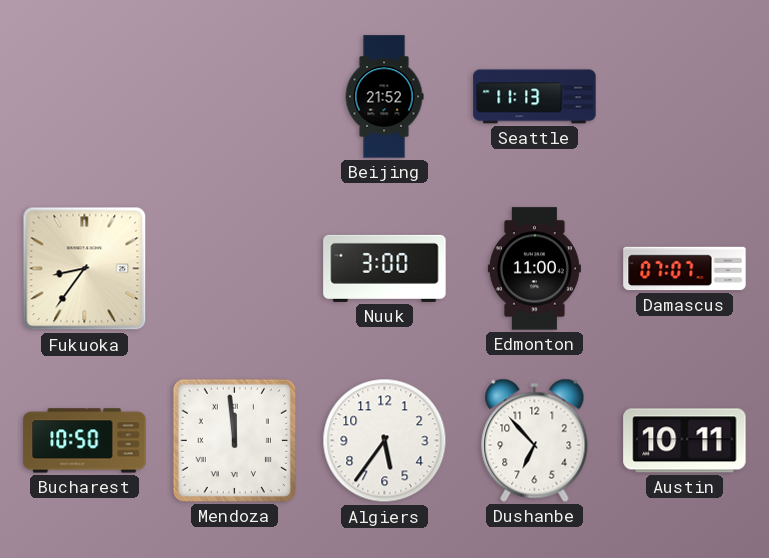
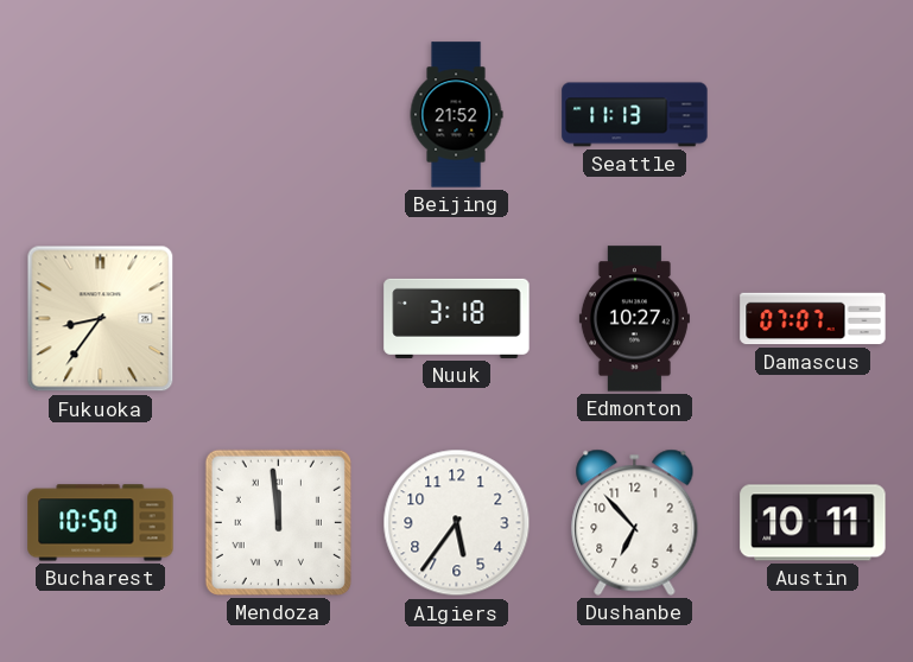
Nuuk: 3:00 -> 3:18
Edmonton: 11:00 -> 10:27
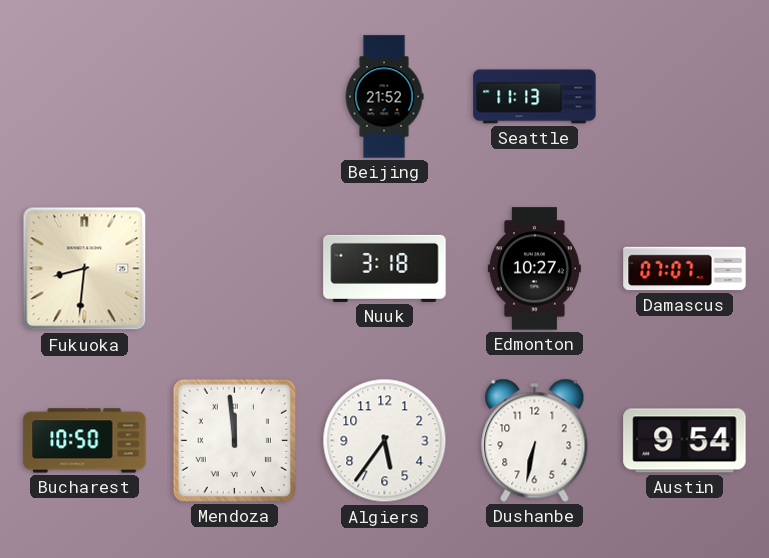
Fukuoka: 8:36 -> 8:31
Dushanbe: 6:53 -> 6:32
Austin: 10:11 -> 9:54
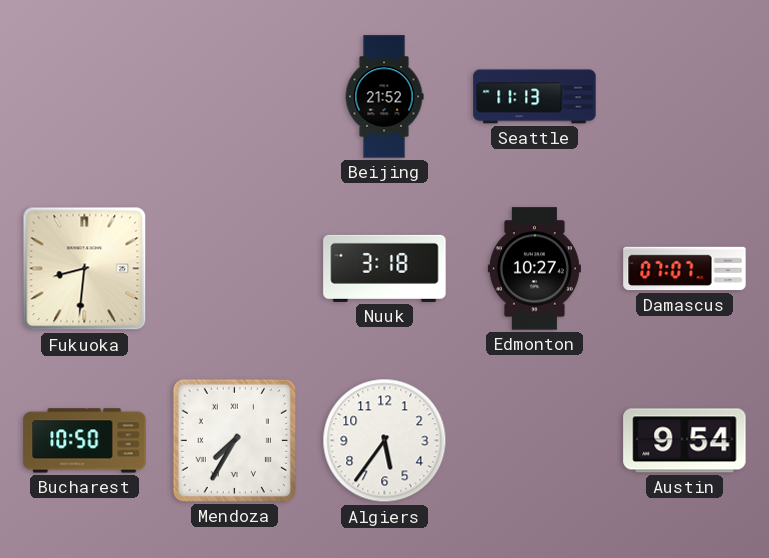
Mendoza: 11:59 -> 7:35
Dushanbe: 6:32 -> none
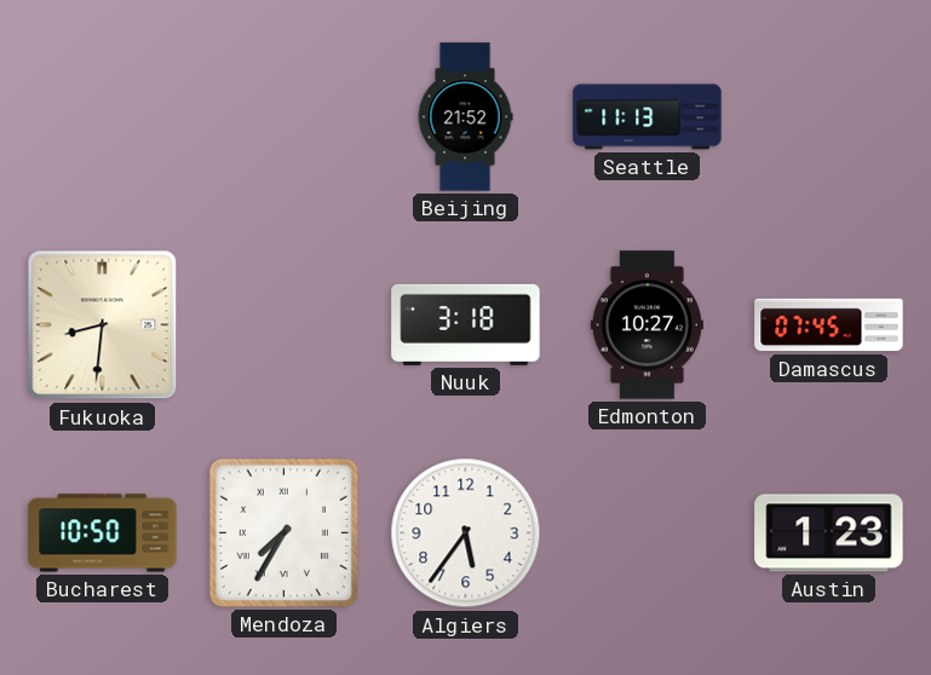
Damascus: 07:07 -> 07:45
Austin: 9:54 -> 1:23
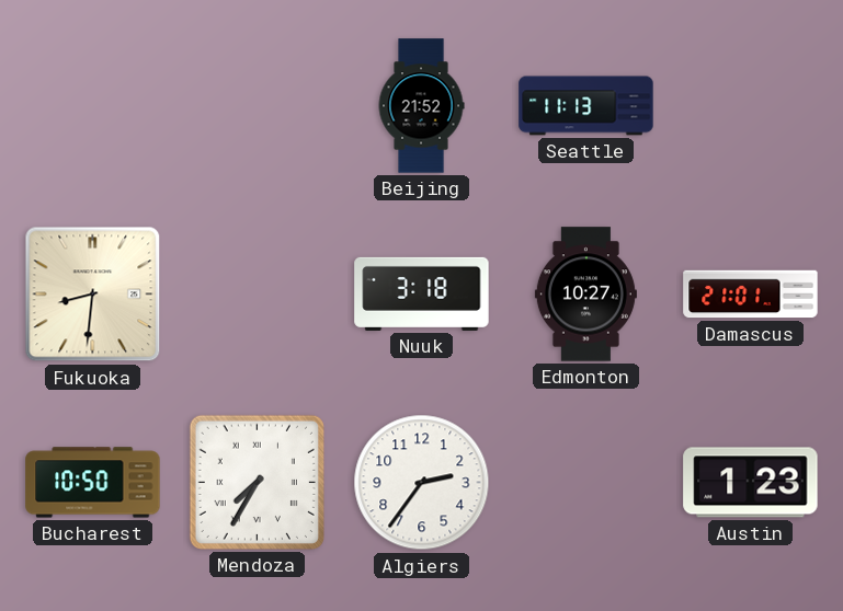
Damascus: 07:45 -> 21:01
Algiers: 5:36 -> 2:36
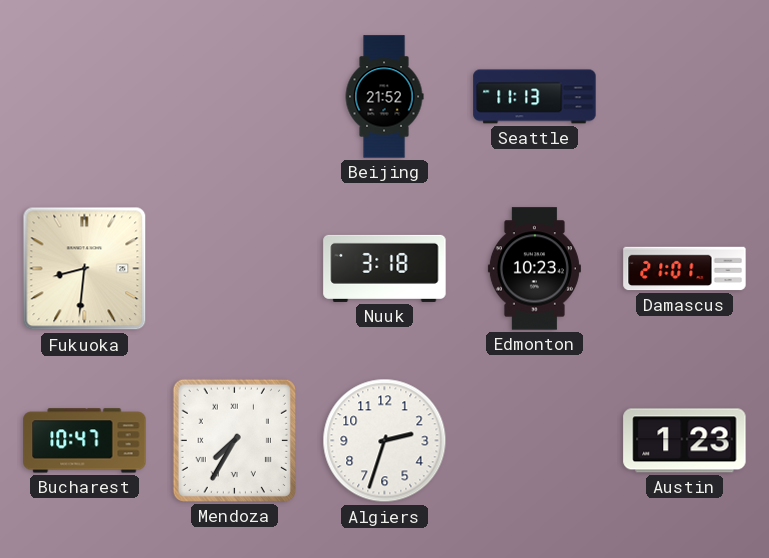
Edmonton: 10:27 -> 10:23
Bucharest: 10:50 -> 10:47
Algiers: 2:36 -> 2:33
